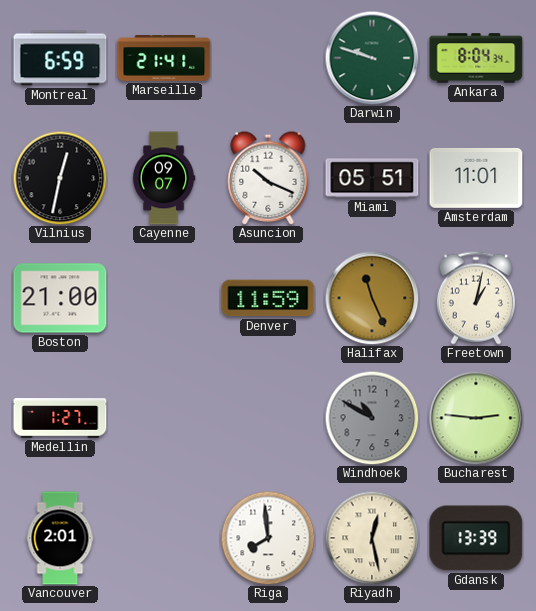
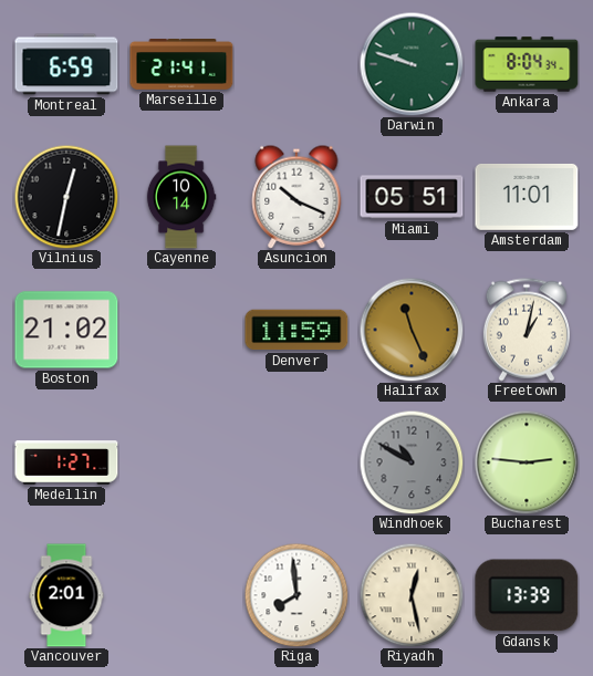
Cayenne: 09:07 -> 10:14
Boston: 21:00 -> 21:02
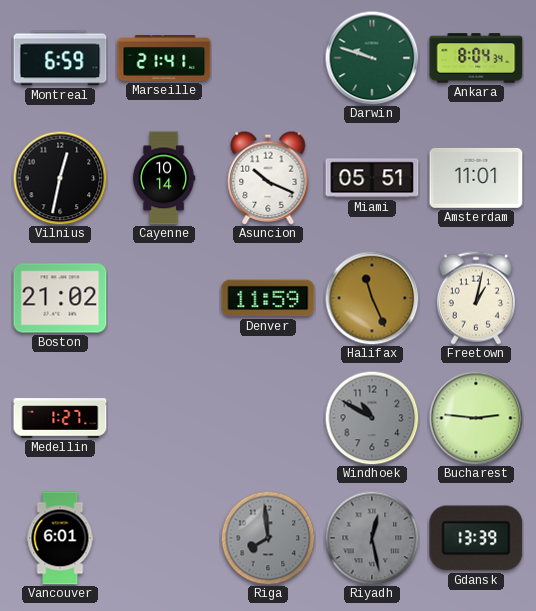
Vancouver: 2:01 -> 6:01
Riga dial: white -> grey
Riyadh dial: cream -> grey
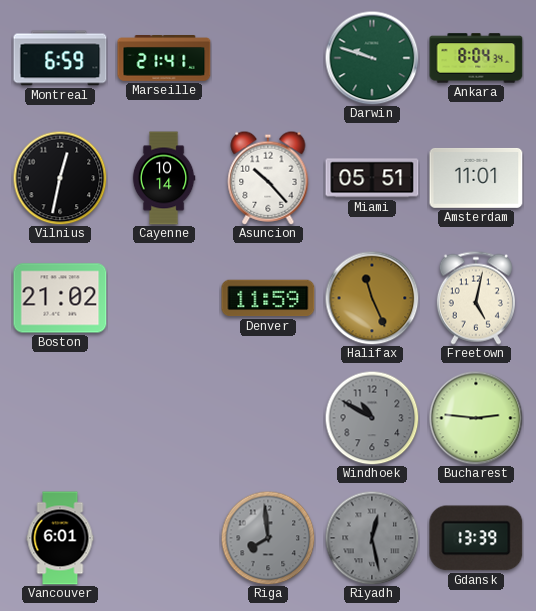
Asuncion: 10:19 -> 10:23
Freetown: 1:02 -> 5:02
Medellin: 1:27 -> none
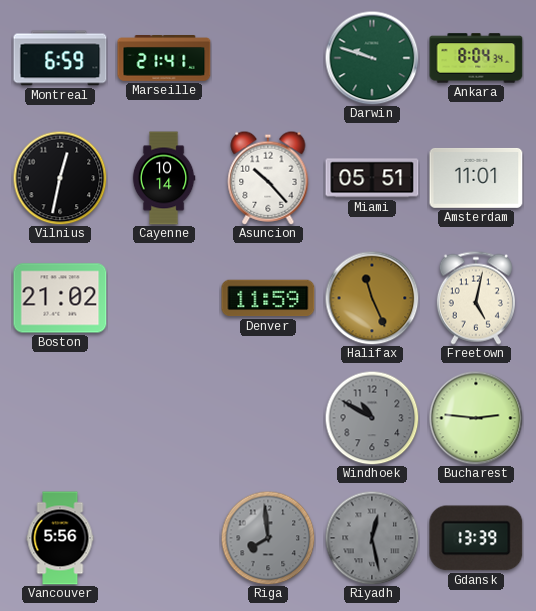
Vancouver: 6:01 -> 5:56
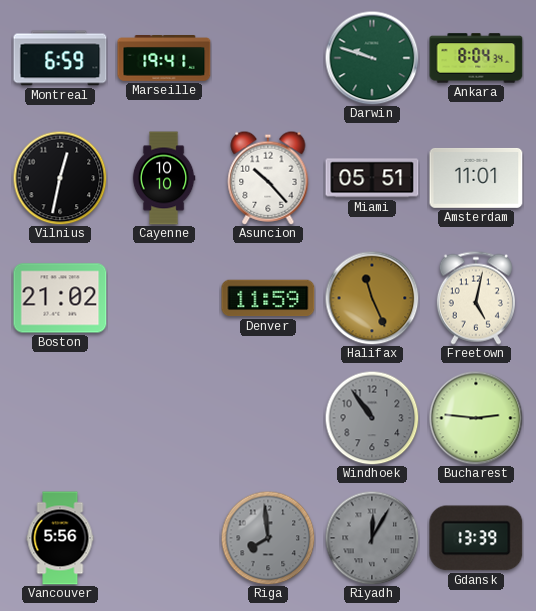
Marseille: 21:41 -> 19:41
Cayenne: 10:14 -> 10:10
Windhoek: 10:50 -> 10:54
Riyadh: 12:28 -> 12:05
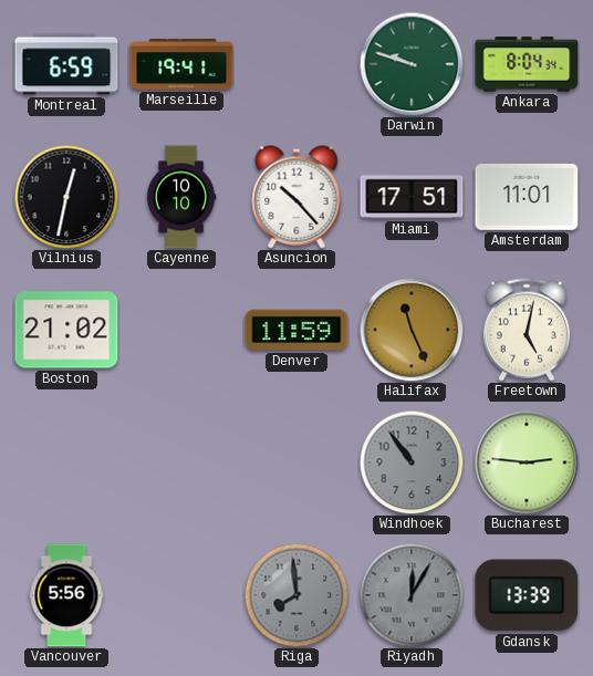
Miami: 05:51 -> 17:51
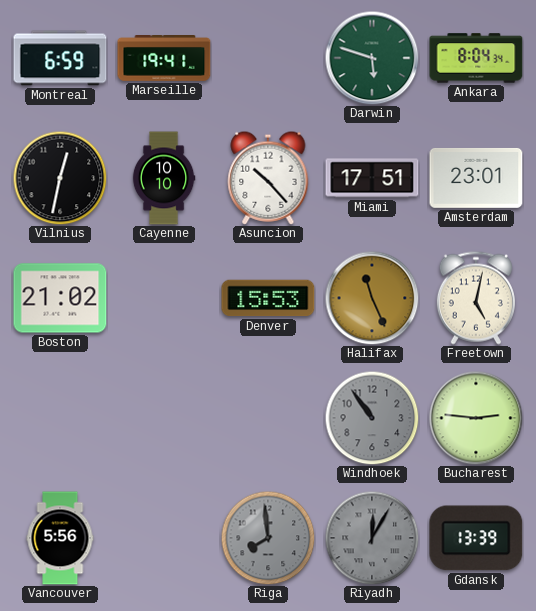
Darwin: 9:48 -> 5:48
Amsterdam: 11:01 -> 23:01
Denver: 11:59 -> 15:53
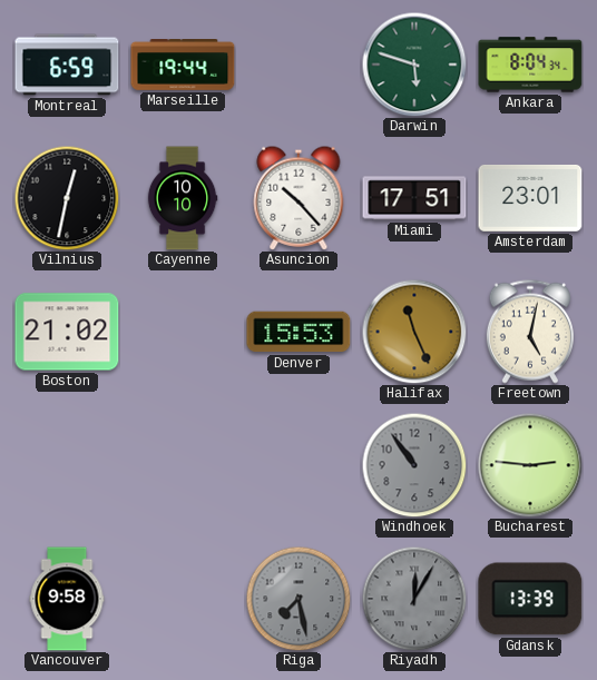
Marseille: 19:41 -> 19:44
Vancouver: 5:56 -> 9:58
Riga: 7:59 -> 7:28
